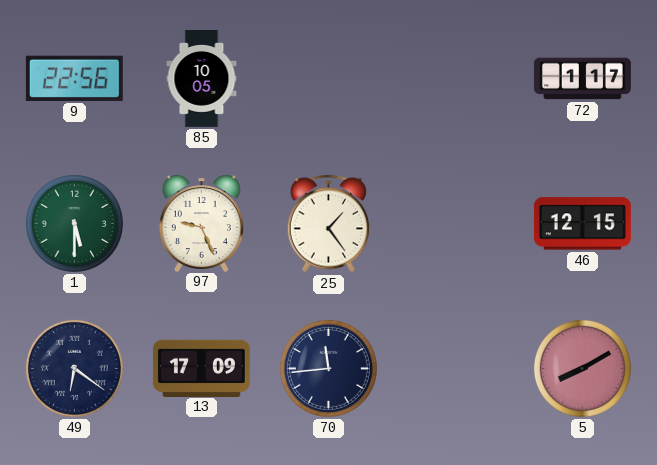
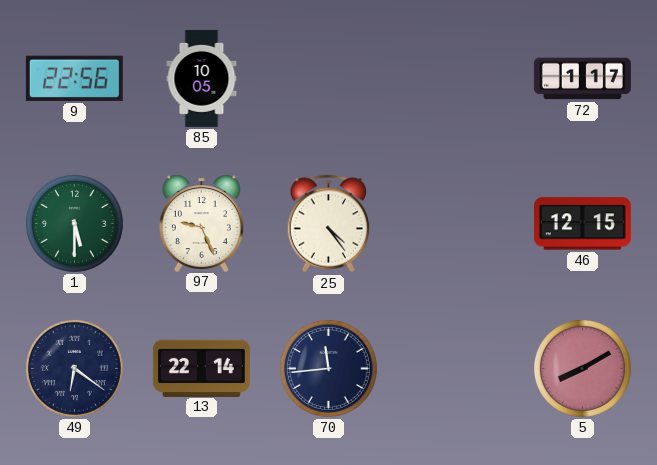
25: 1:24 -> 4:24
13: 17:09 -> 22:14
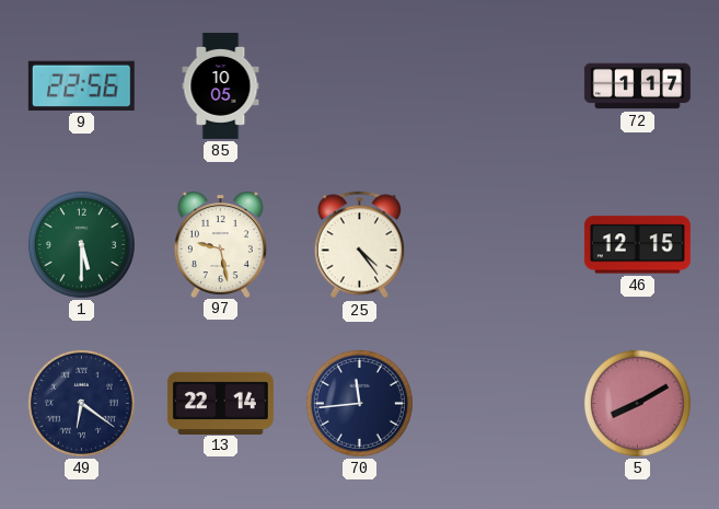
97: 9:26 -> 9:28
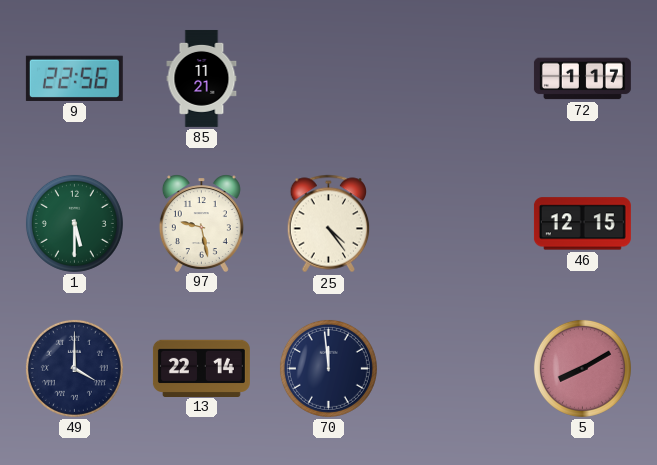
85: 10:05 -> 11:21
49: 6:21 -> 4:00
70: 11:44 -> 11:59
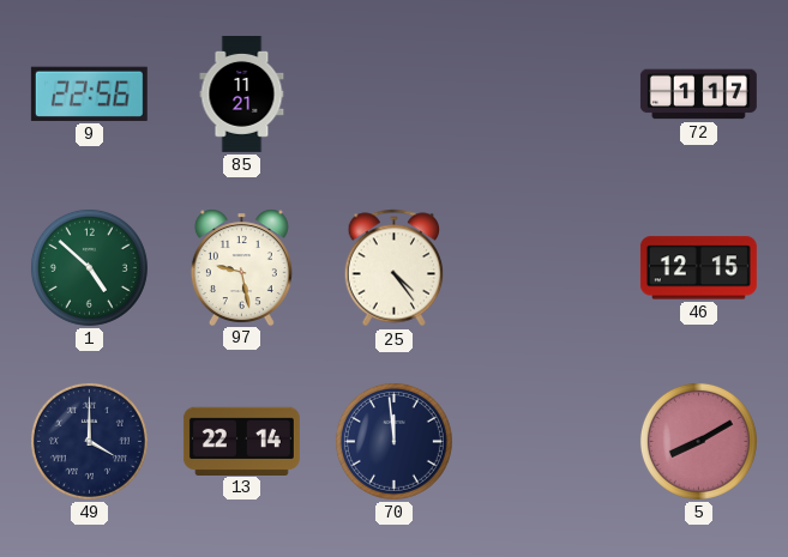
1: 5:30 -> 4:52
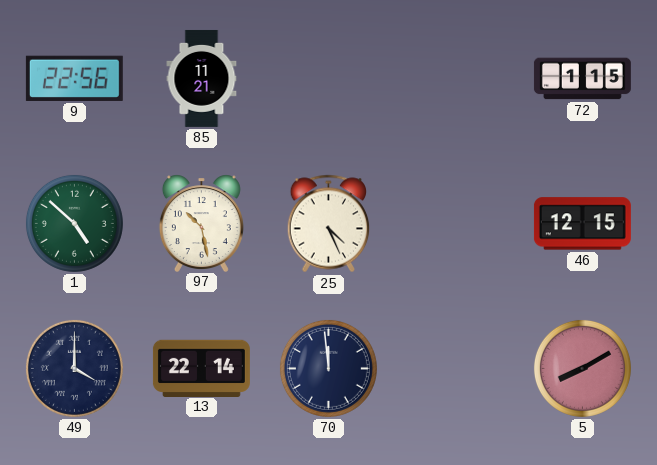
72: 1:17 -> 1:15
97: 9:28 -> 10:28
25: 4:24 -> 4:26
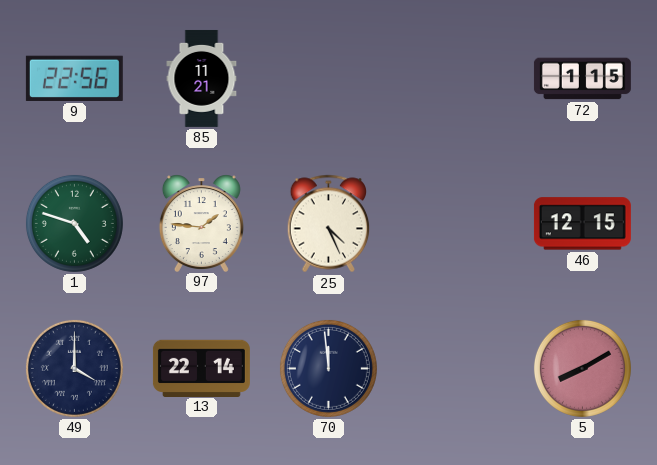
1: 4:52 -> 4:48
97: 10:28 -> 1:46
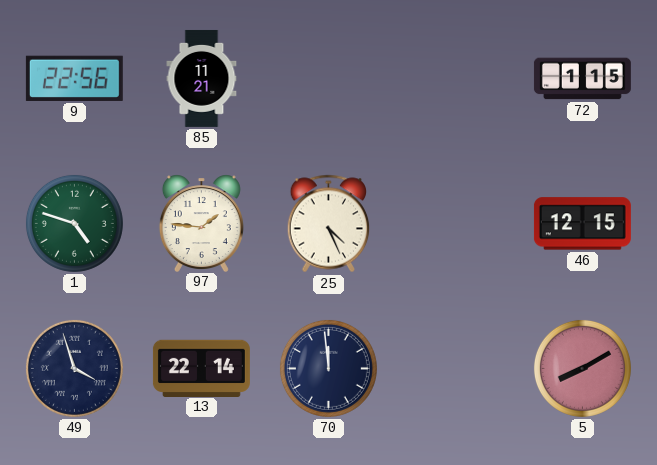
49: 4:00 -> 3:57
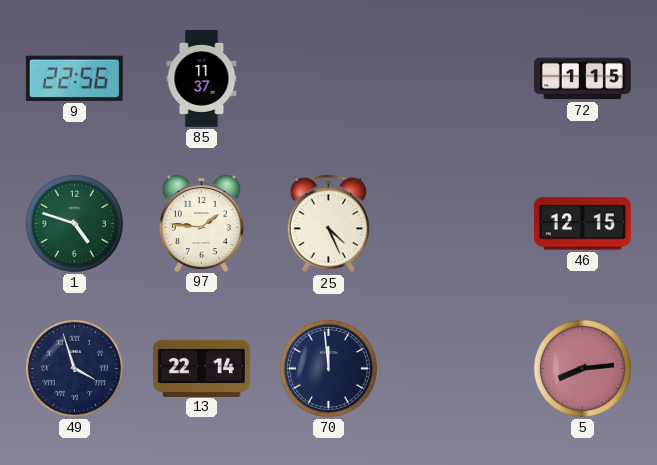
85: 11:21 -> 11:37
5: 8:10 -> 8:14
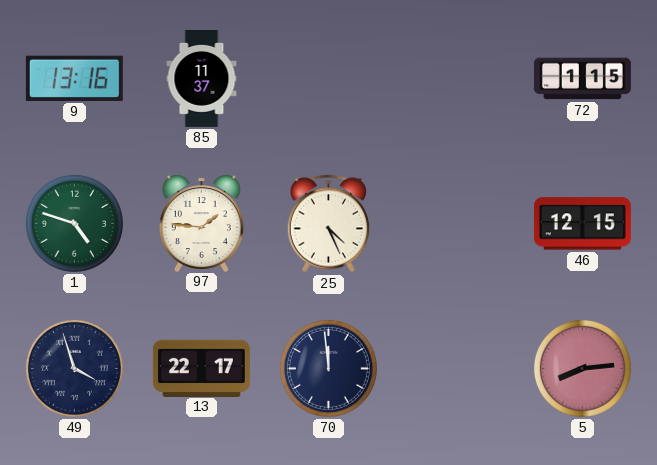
9: 22:56 -> 13:16
13: 22:14 -> 22:17
